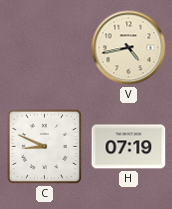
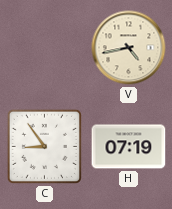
C: 8:49 -> 8:54
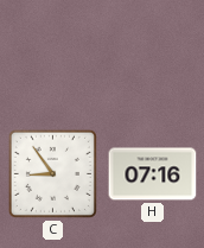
V: 4:43 -> none
H: 07:19 -> 07:16
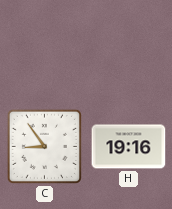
H: 07:16 -> 19:16
